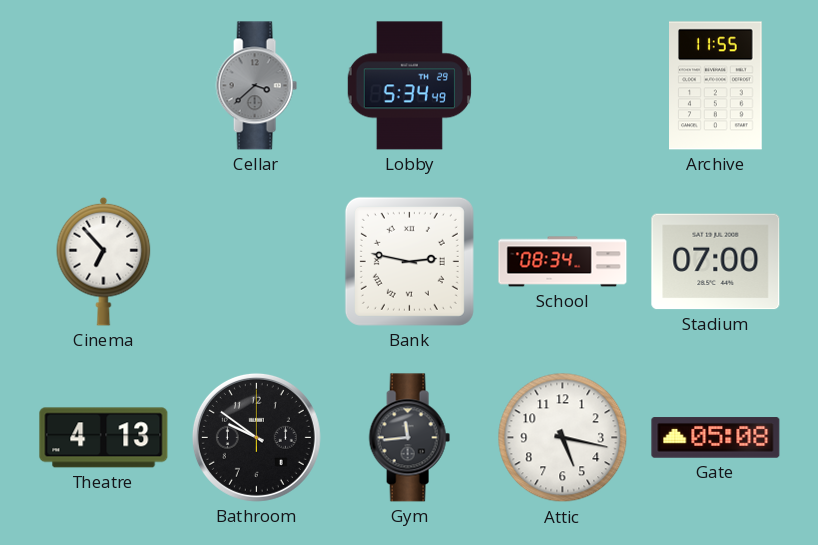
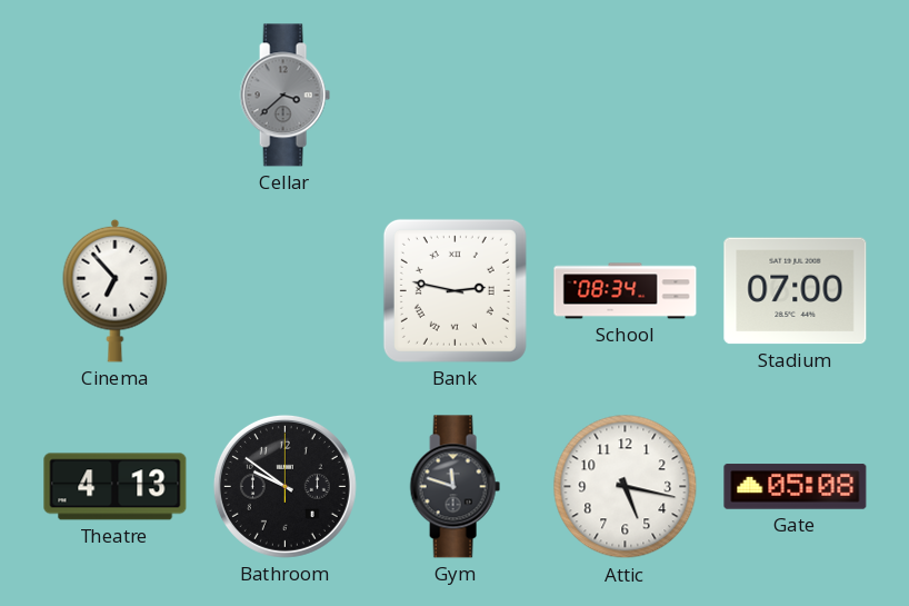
Lobby: 5:34 -> none
Archive: 11:55 -> none
Gym: 11:44 -> 11:48
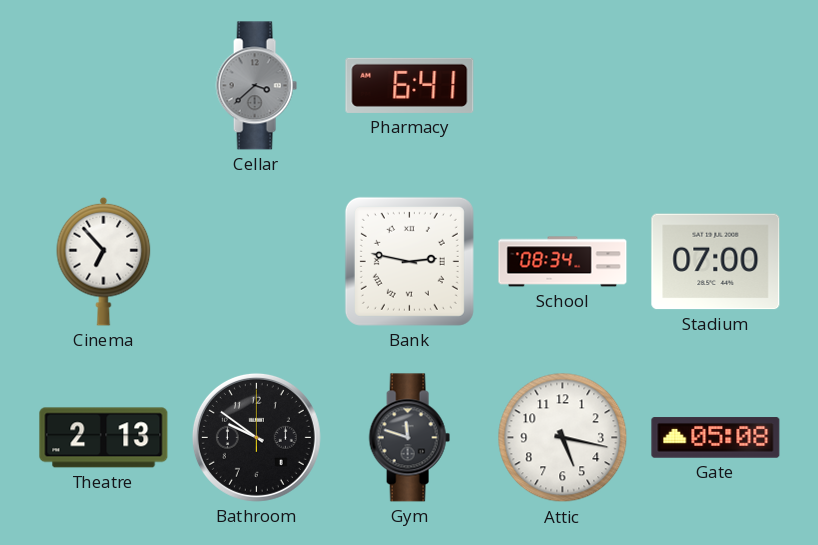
Pharmacy: none -> 6:41
Theatre: 4:13 -> 2:13
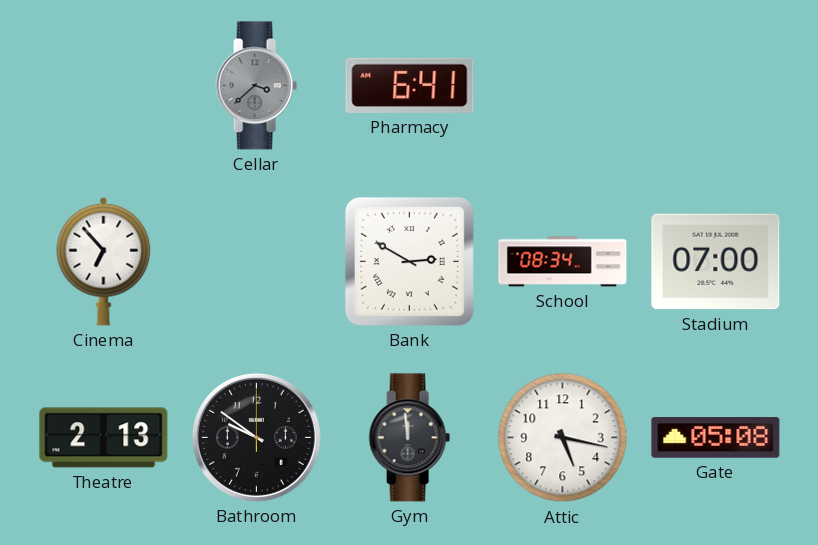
Bank: 2:47 -> 2:50
Gym: 11:48 -> 11:59
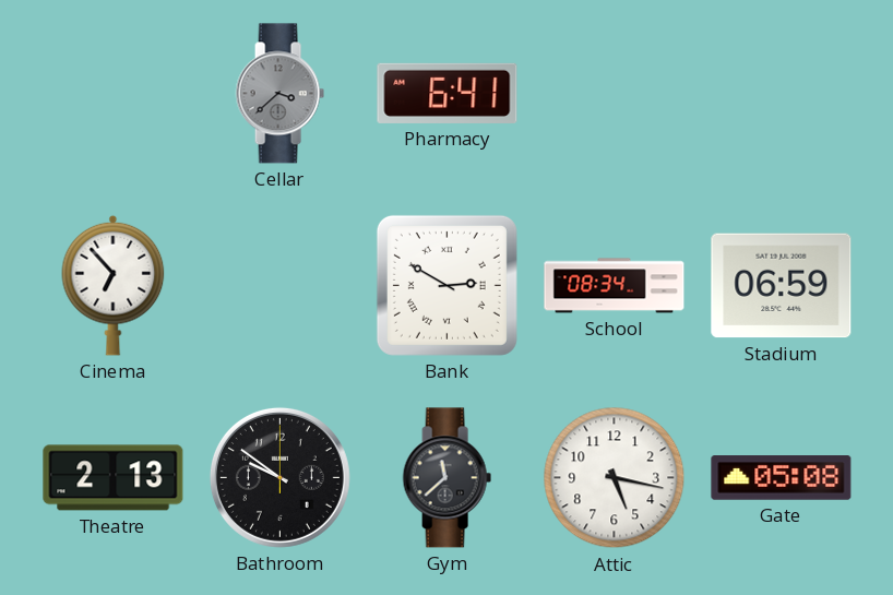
Stadium: 07:00 -> 06:59
Gym: 11:59 -> 11:38
